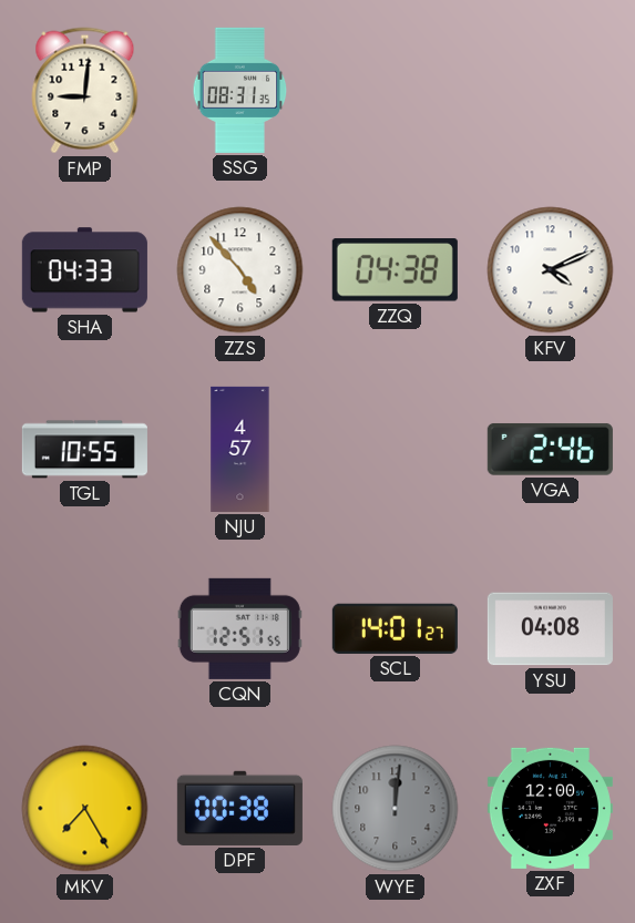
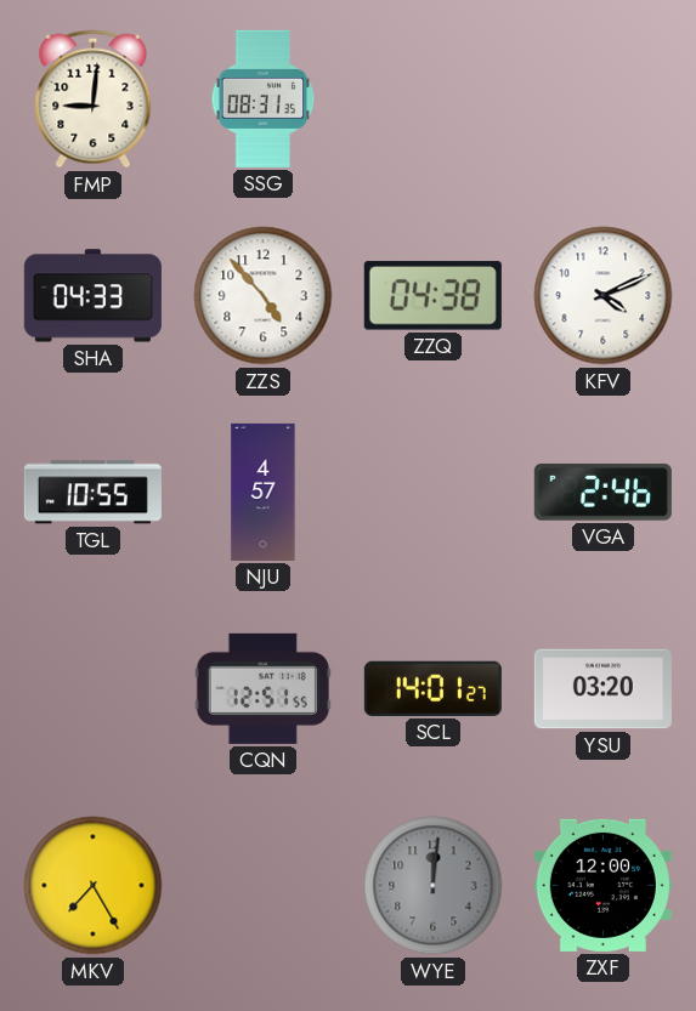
YSU: 04:08 -> 03:20
DPF: 00:38 -> none
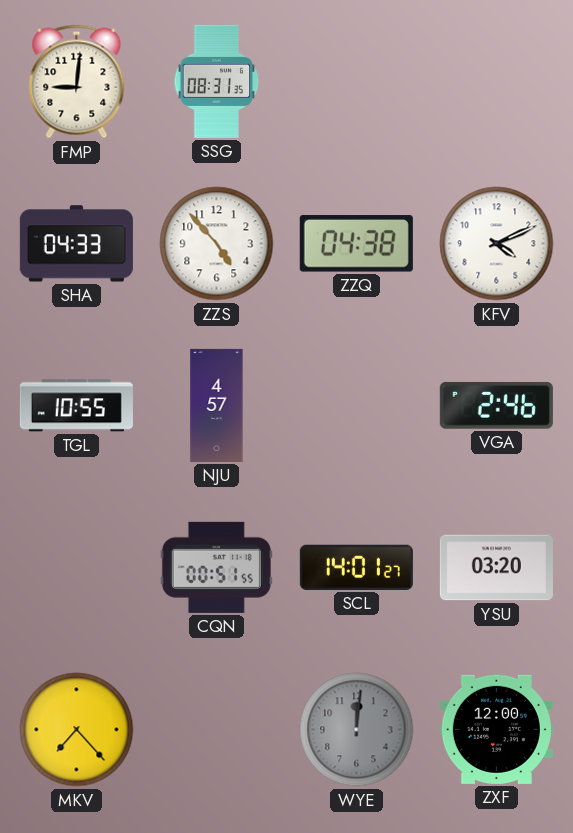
CQN: 12:51 -> 00:51
MKV: 7:25 -> 7:23
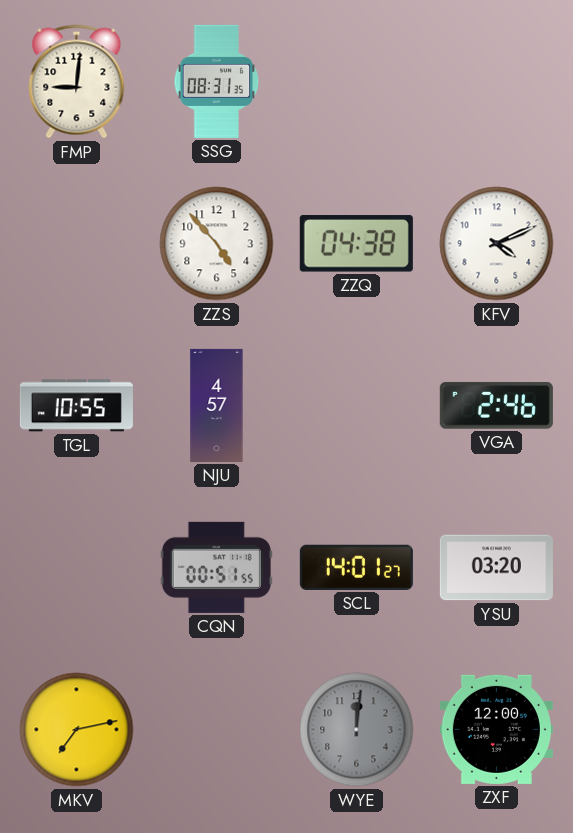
SHA: 04:33 -> none
MKV: 7:23 -> 7:13
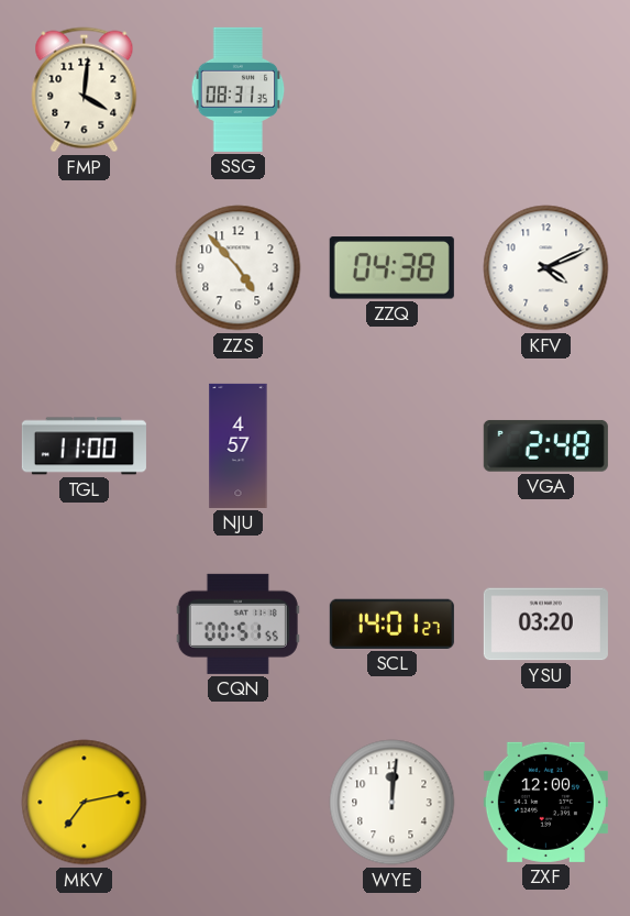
FMP: 9:01 -> 4:01
TGL: 10:55 -> 11:00
VGA: 2:46 -> 2:48
WYE dial: grey -> white
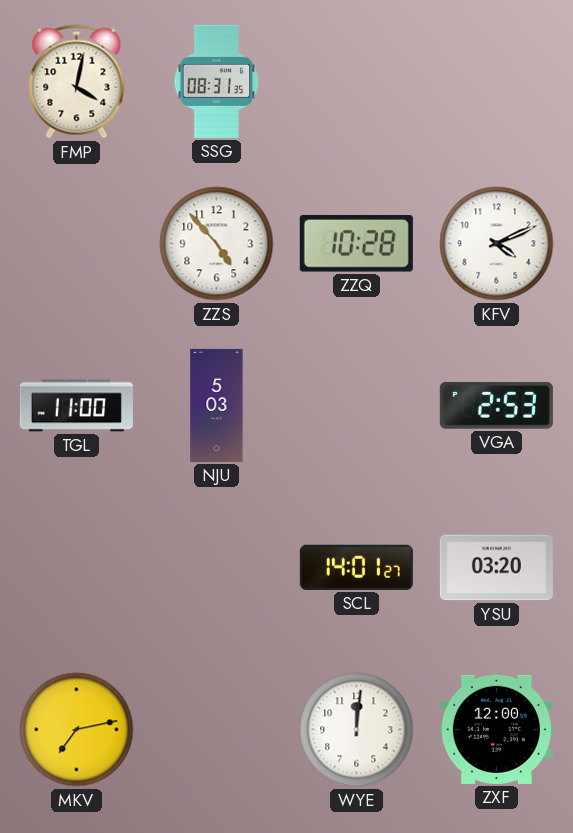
FMP: 4:01 -> 4:02
ZZQ: 04:38 -> 10:28
NJU: 4:57 -> 5:03
VGA: 2:48 -> 2:53
CQN: 00:51 -> none
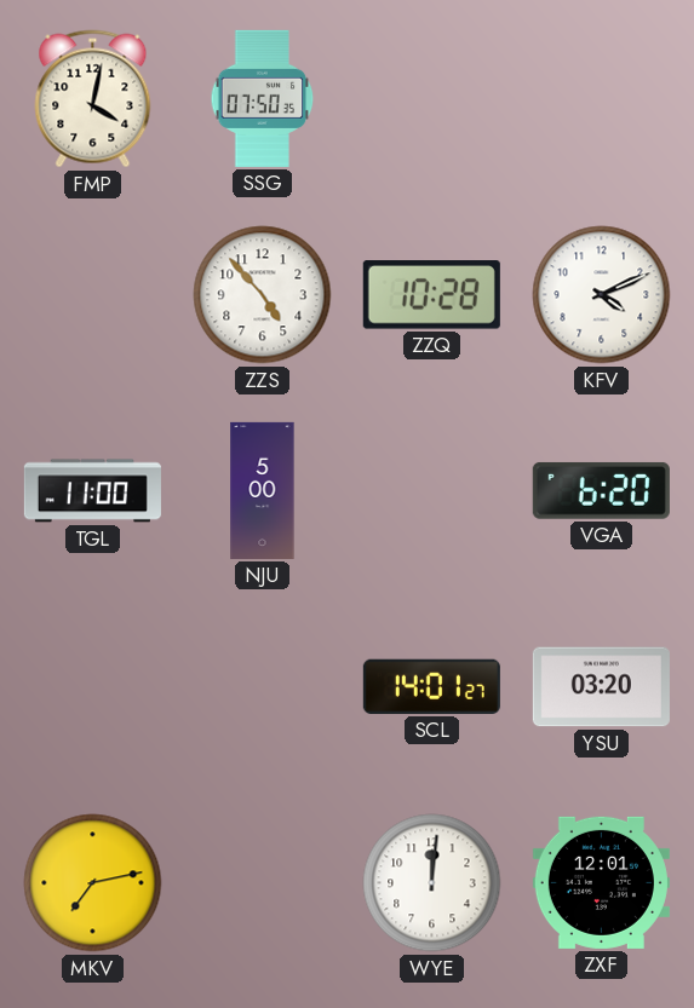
SSG: 08:31 -> 07:50
NJU: 5:03 -> 5:00
VGA: 2:53 -> 6:20
ZXF: 12:00 -> 12:01
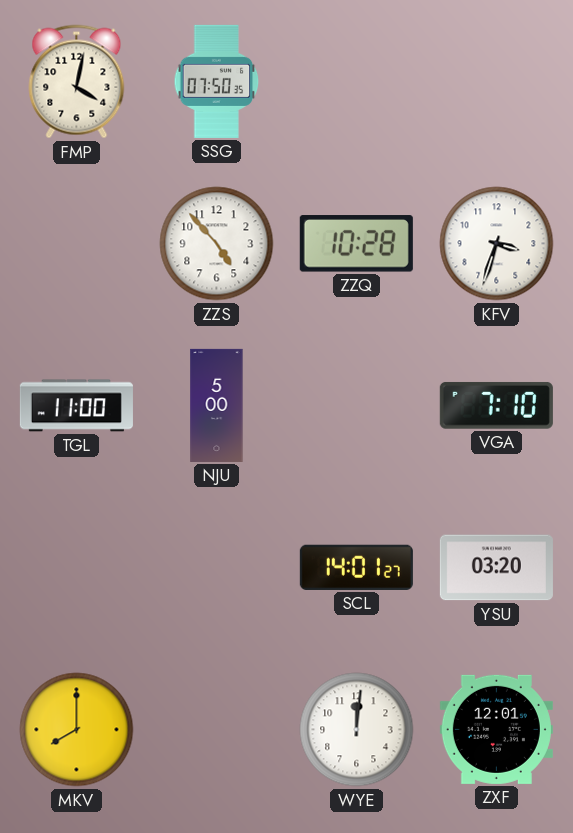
KFV: 4:11 -> 3:33
VGA: 6:20 -> 7:10
MKV: 7:13 -> 8:00
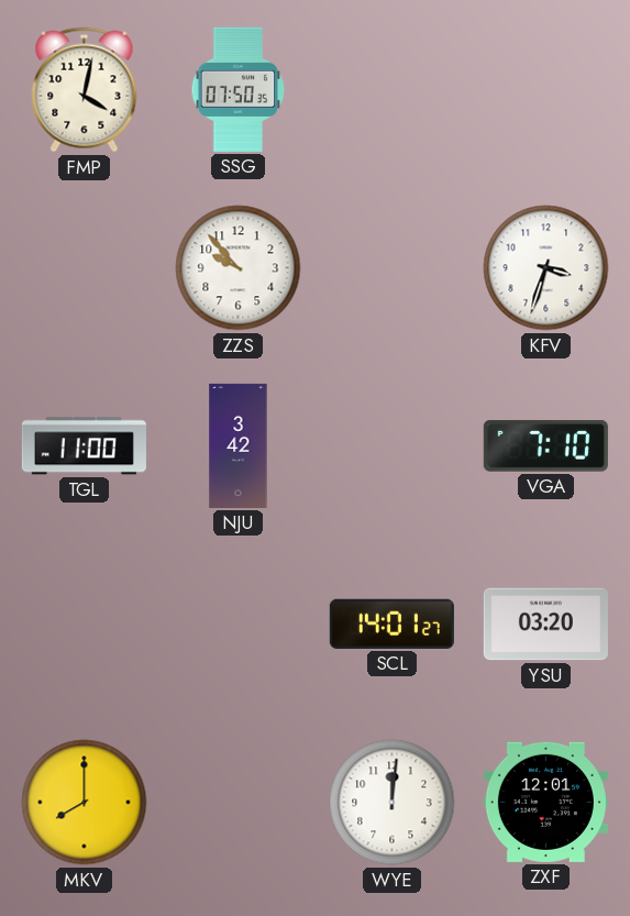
ZZS: 4:53 -> 9:53
ZZQ: 10:28 -> none
NJU: 5:00 -> 3:42
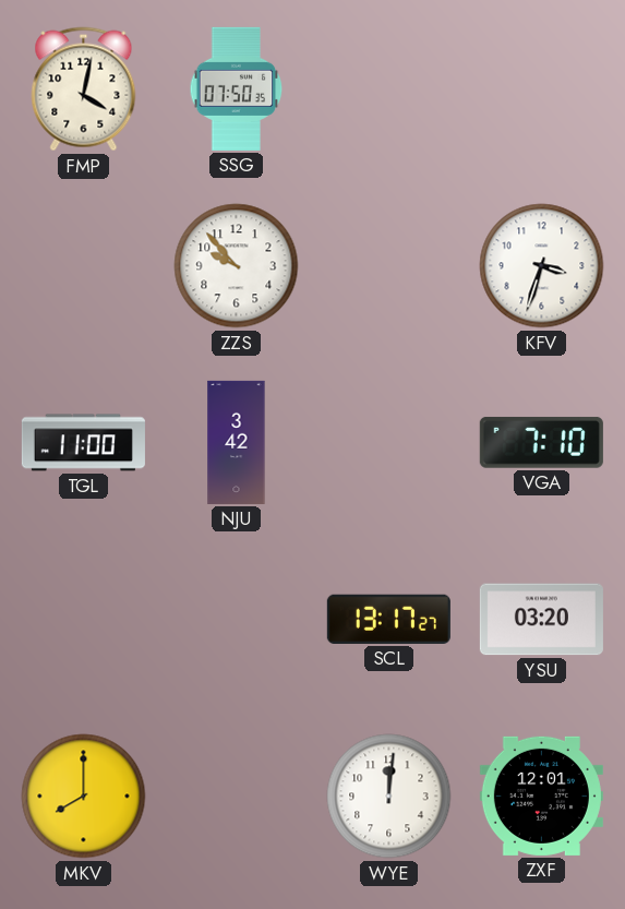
SCL: 14:01 -> 13:17
